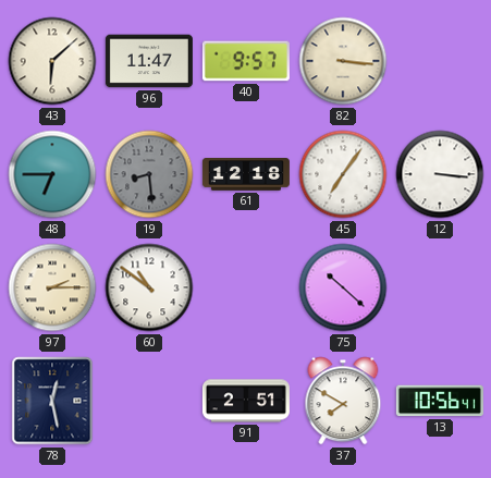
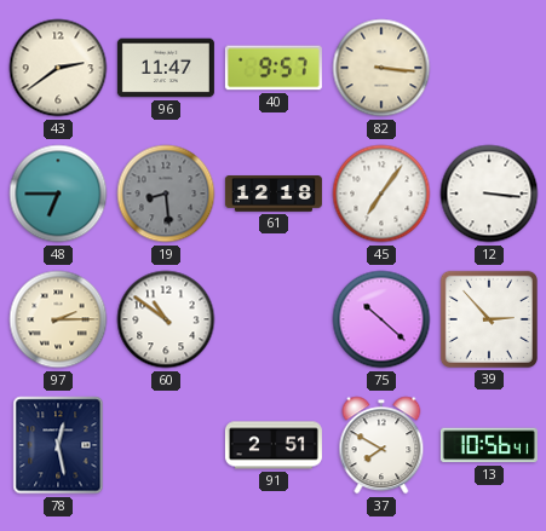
43: 6:08 -> 2:39
39: none -> 2:53
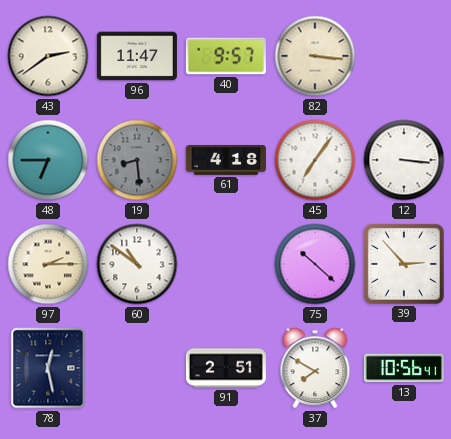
61: 12:18 -> 4:18
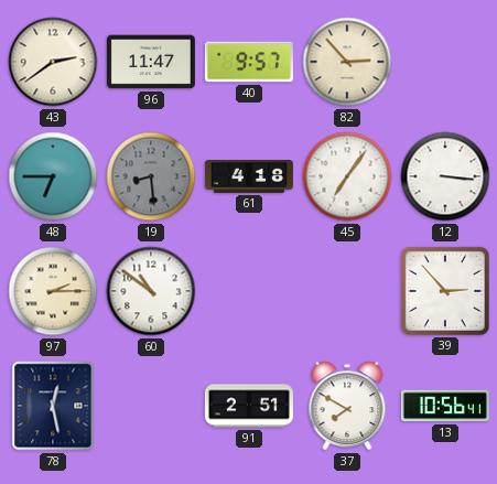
82: 3:16 -> 2:53
75: 10:22 -> none
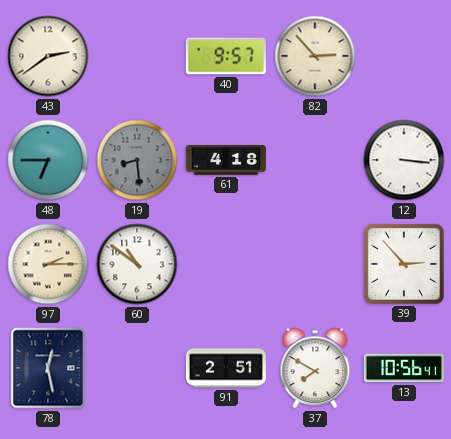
96: 11:47 -> none
45: 7:06 -> none
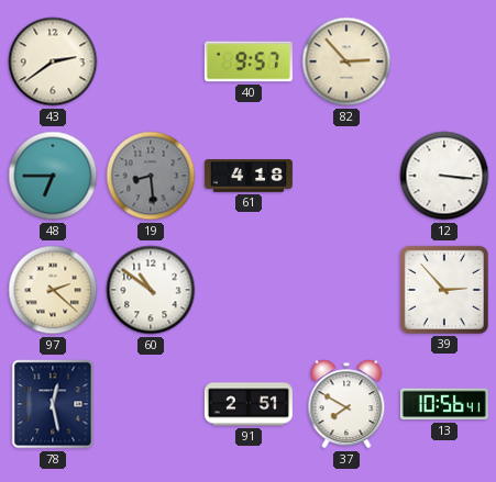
97: 2:15 -> 2:22
